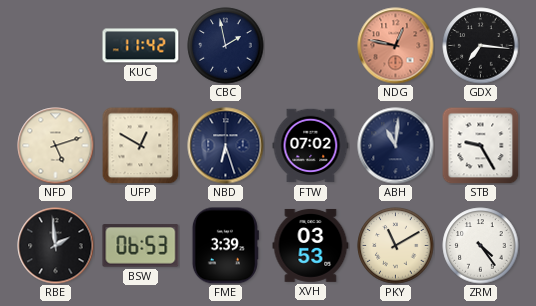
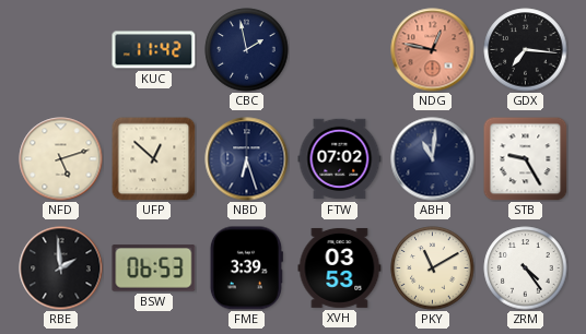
UFP: 12:50 -> 12:52
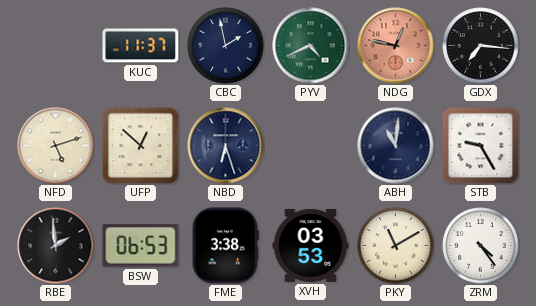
KUC: 11:42 -> 11:37
PYV: none -> 4:41
FTW: 07:02 -> none
FME: 3:39 -> 3:38
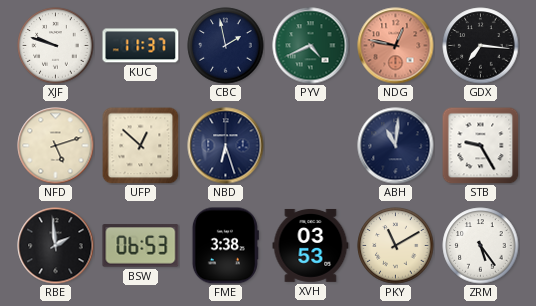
XJF: none -> 9:48
ZRM: 4:24 -> 5:24
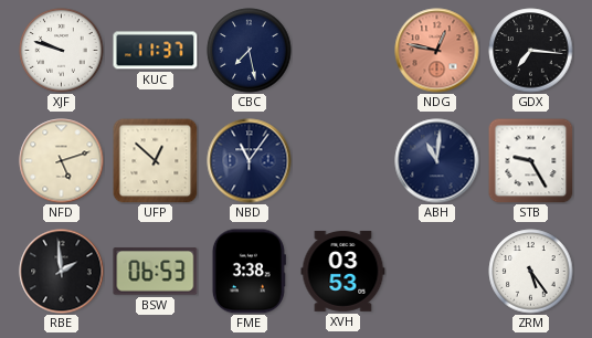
CBC: 1:58 -> 7:28
PYV: 4:41 -> none
NBD: 6:27 -> 11:06
PKY: 11:10 -> none
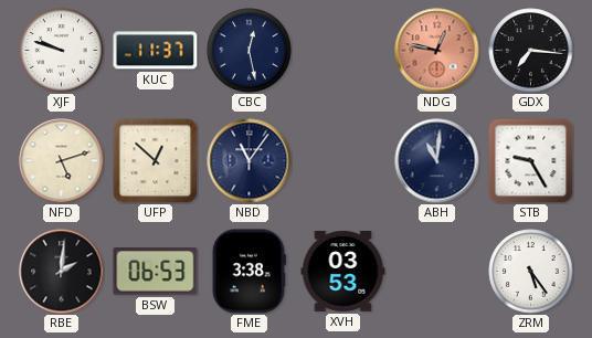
CBC: 7:28 -> 12:28
RBE: 1:59 -> 2:01
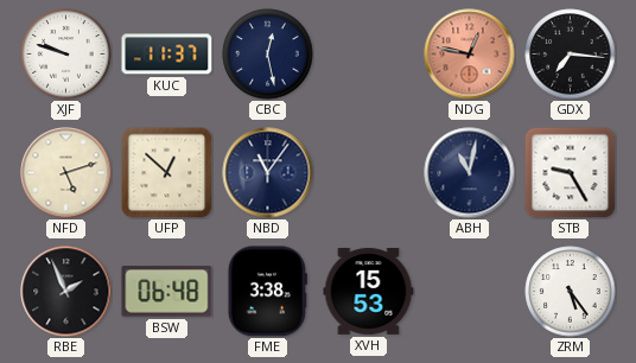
ABH: 11:01 -> 11:02
RBE: 2:01 -> 1:56
BSW: 06:53 -> 06:48
XVH: 03:53 -> 15:53
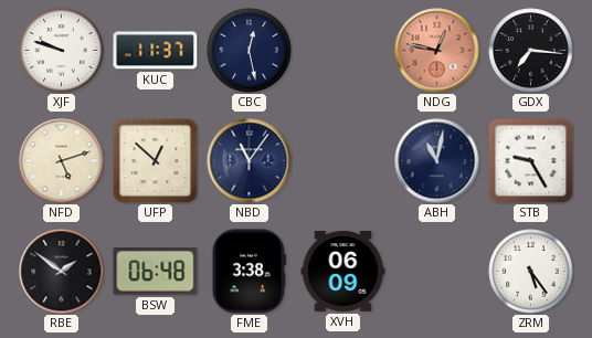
RBE: 1:56 -> 1:51
XVH: 15:53 -> 06:09
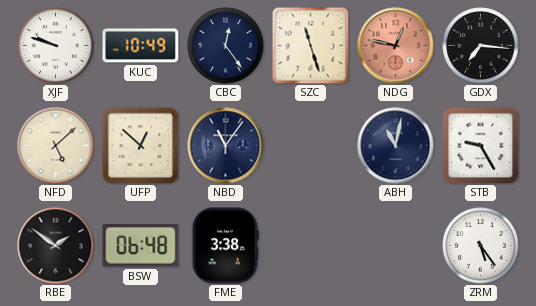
KUC: 11:37 -> 10:49
CBC: 12:28 -> 12:24
SZC: none -> 11:27
NFD: 5:12 -> 5:08
XVH: 06:09 -> none
